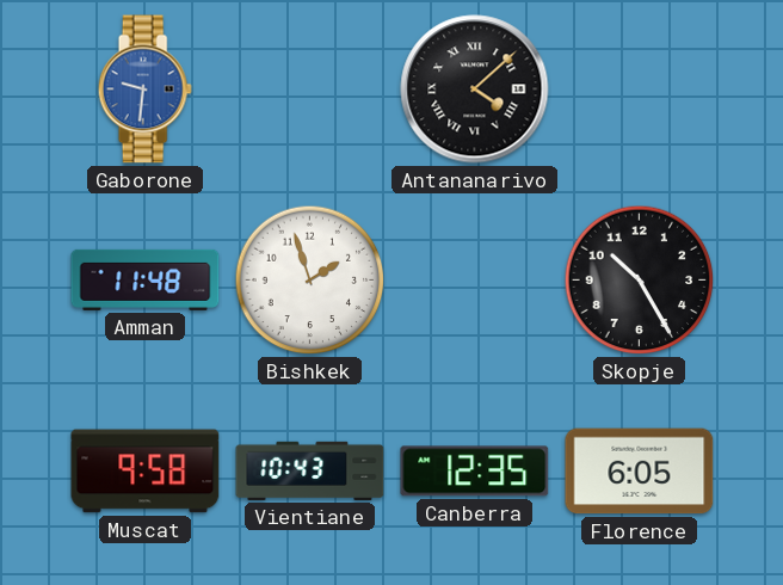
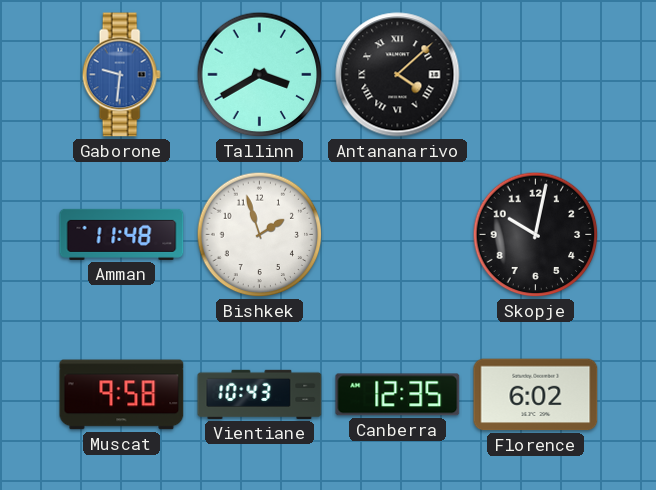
Tallinn: none -> 3:40
Skopje: 10:25 -> 10:02
Florence: 6:05 -> 6:02
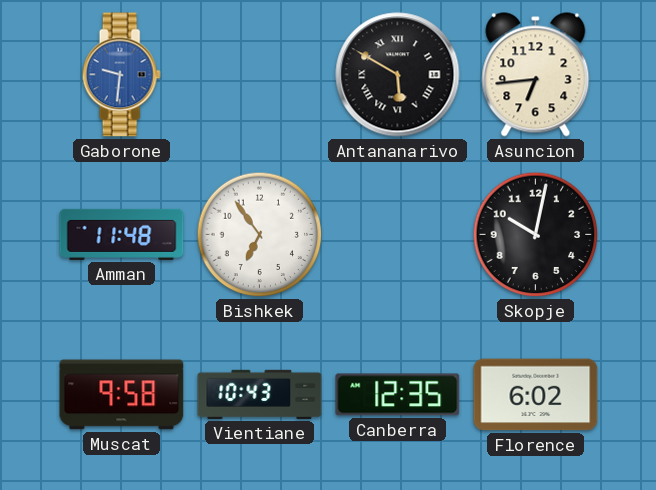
Tallinn: 3:40 -> none
Antananarivo: 4:08 -> 5:50
Asuncion: none -> 6:44
Bishkek: 1:57 -> 6:54
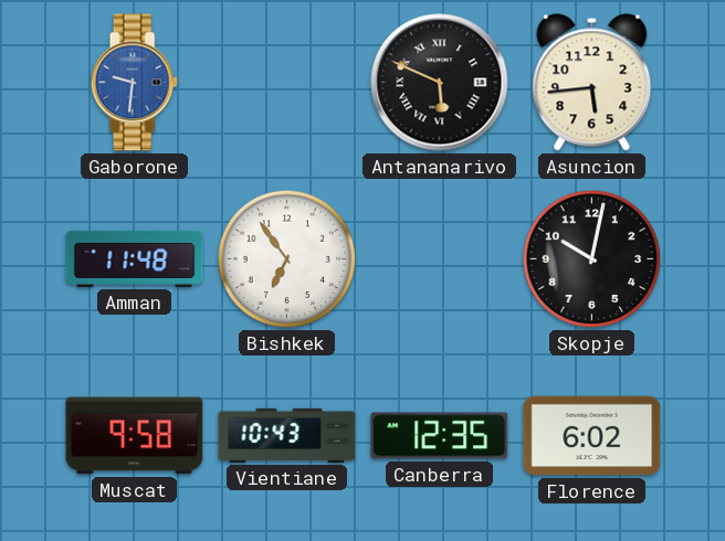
Antananarivo: 5:50 -> 5:49
Asuncion: 6:44 -> 5:44
